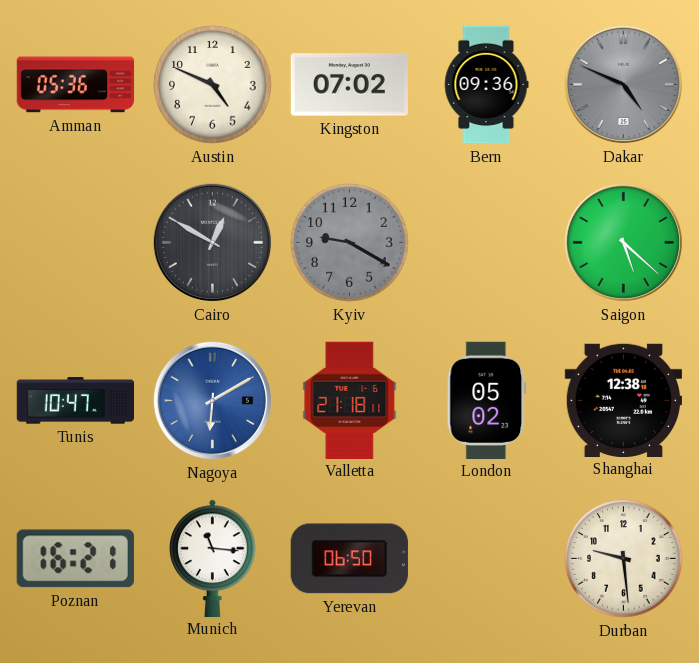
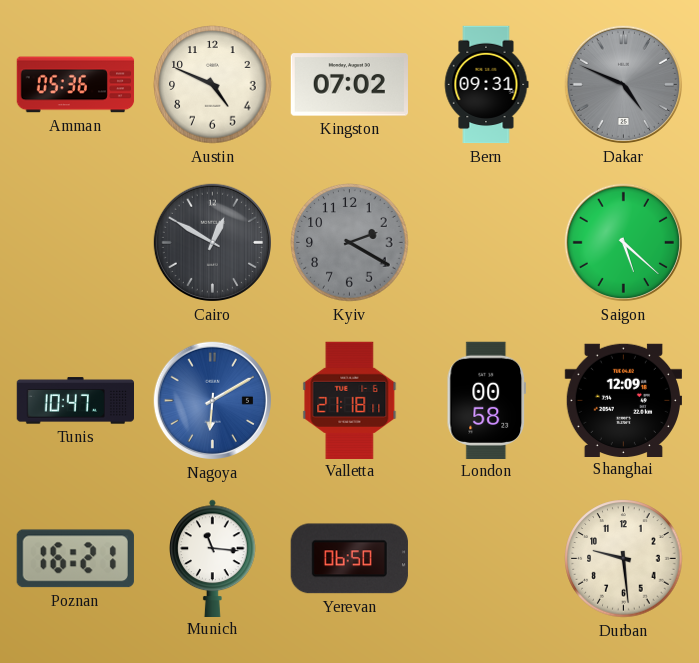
Bern: 09:36 -> 09:31
Kyiv: 9:20 -> 2:20
London: 05:02 -> 00:58
Shanghai: 12:38 -> 12:09
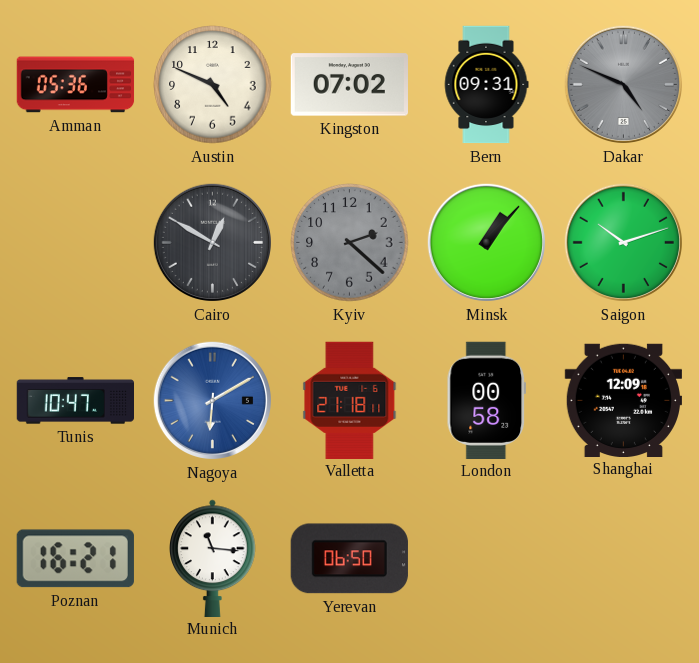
Kyiv: 2:20 -> 2:22
Minsk: none -> 1:07
Saigon: 5:22 -> 10:12
Durban: 9:29 -> none
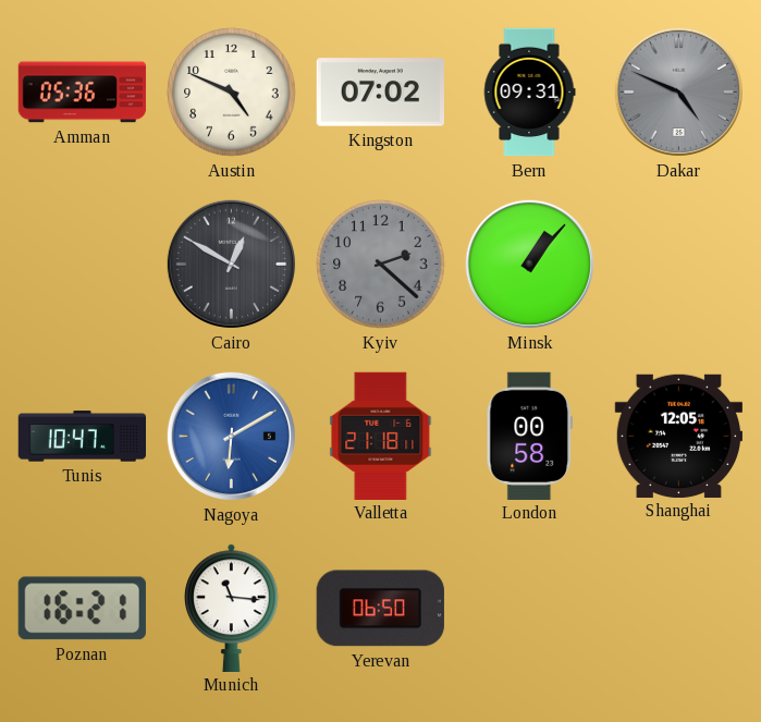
Saigon: 10:12 -> none
Shanghai: 12:09 -> 12:05
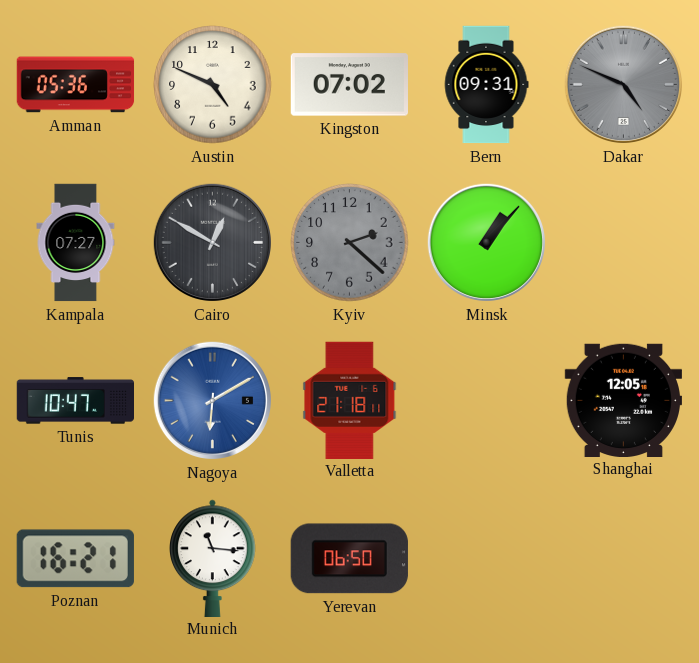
Kampala: none -> 07:27
London: 00:58 -> none
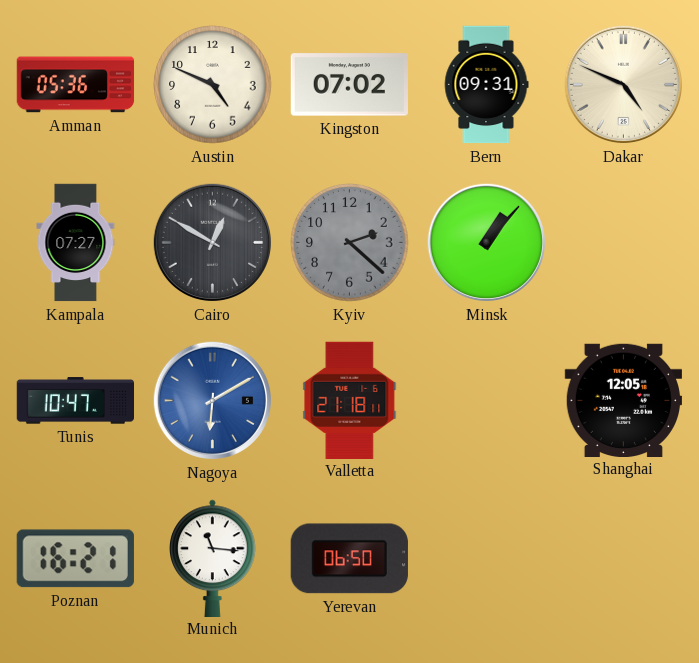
Dakar dial: grey -> cream
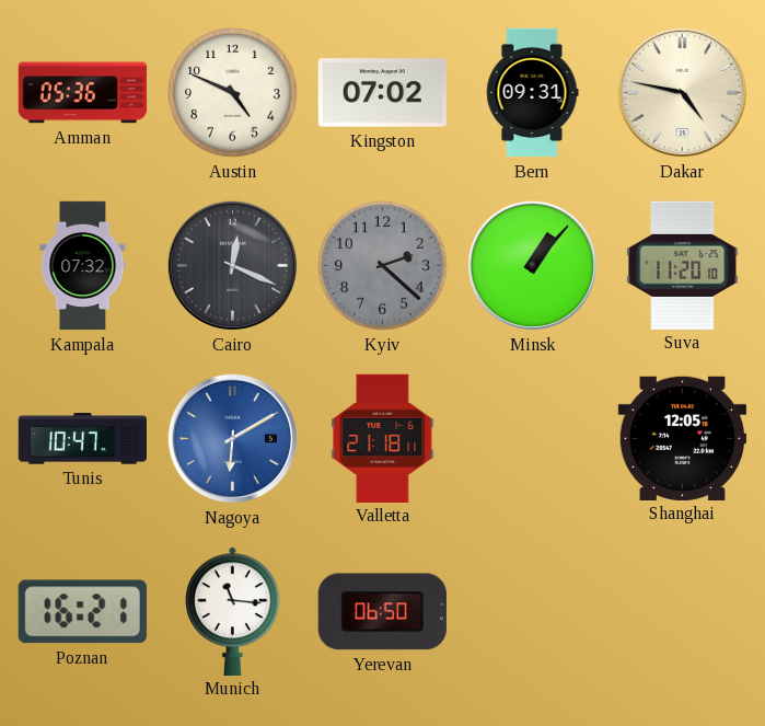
Dakar: 4:49 -> 4:47
Kampala: 07:27 -> 07:32
Cairo: 12:50 -> 12:19
Suva: none -> 11:20
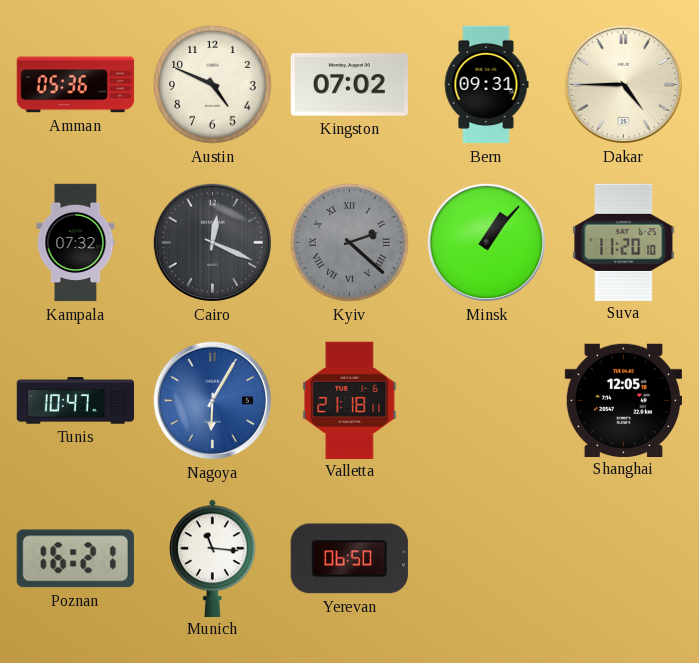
Dakar: 4:47 -> 4:45
Kyiv numerals: Arabic -> Roman
Nagoya: 6:10 -> 6:05
